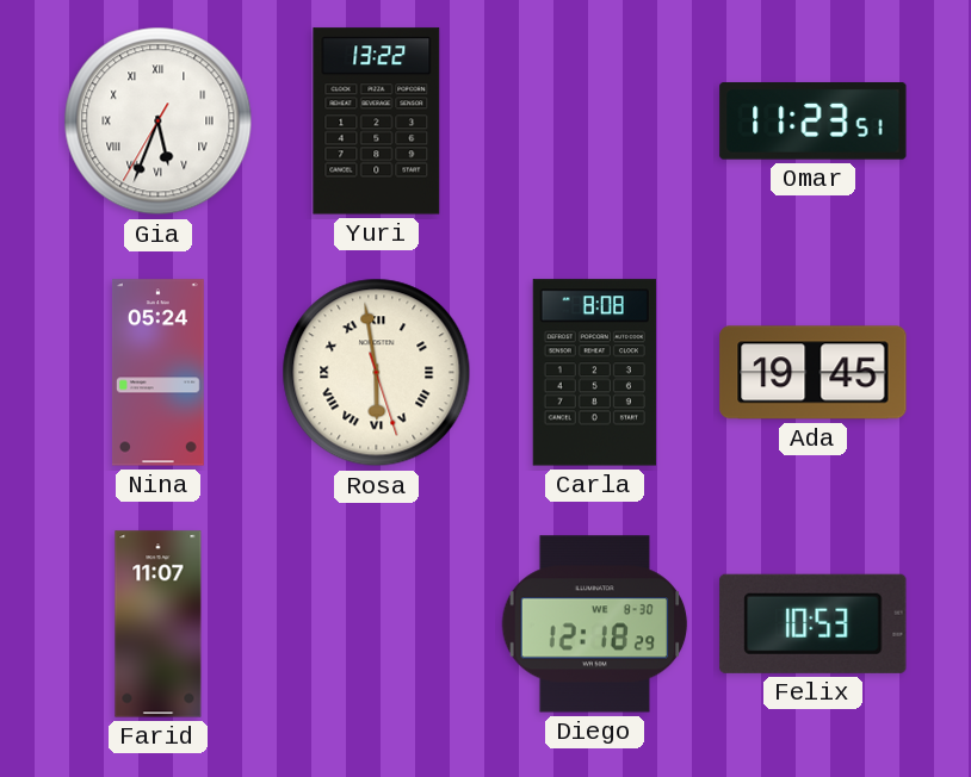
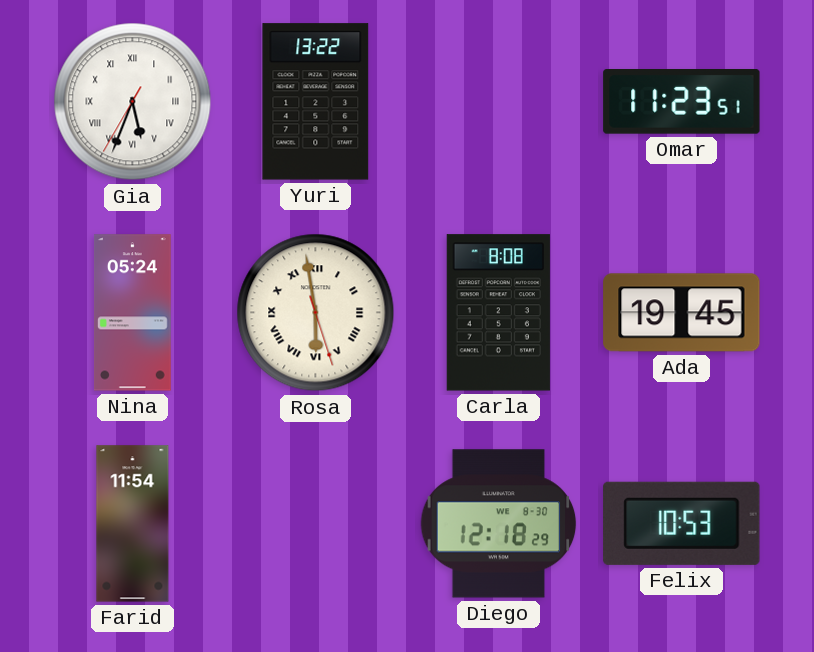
Farid: 11:07 -> 11:54
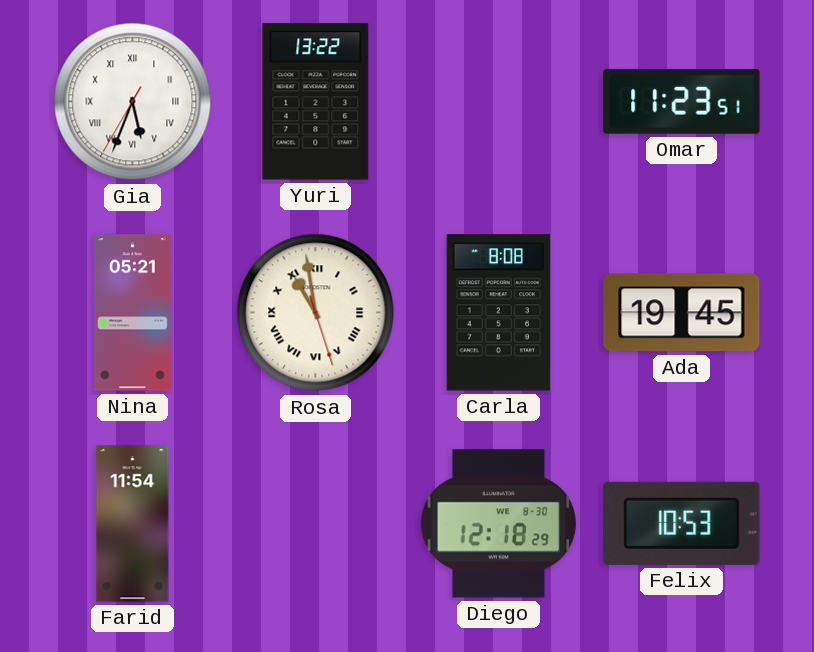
Nina: 05:24 -> 05:21
Rosa: 5:58 -> 10:58
